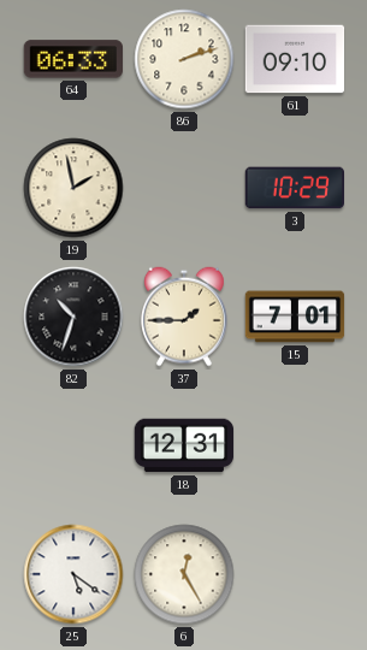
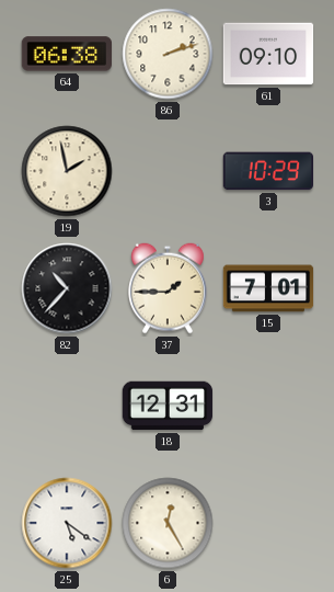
64: 06:33 -> 06:38
82: 10:33 -> 10:37
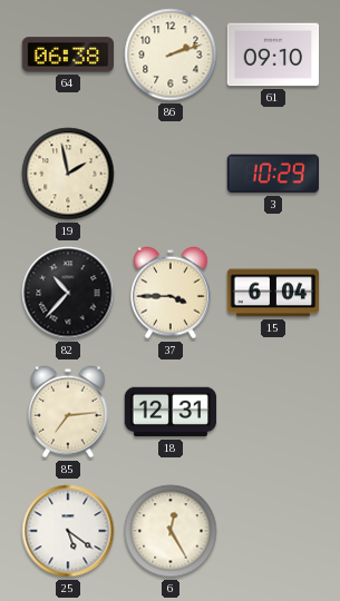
37: 1:45 -> 3:45
15: 7:01 -> 6:04
85: none -> 7:14
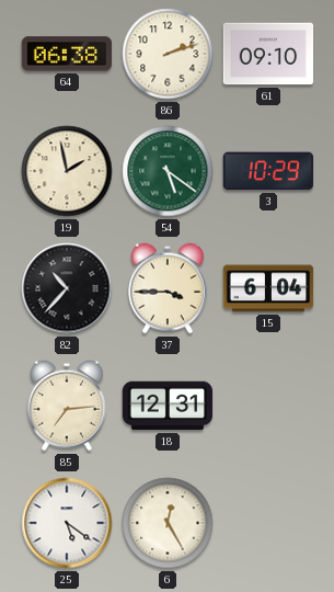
54: none -> 5:21
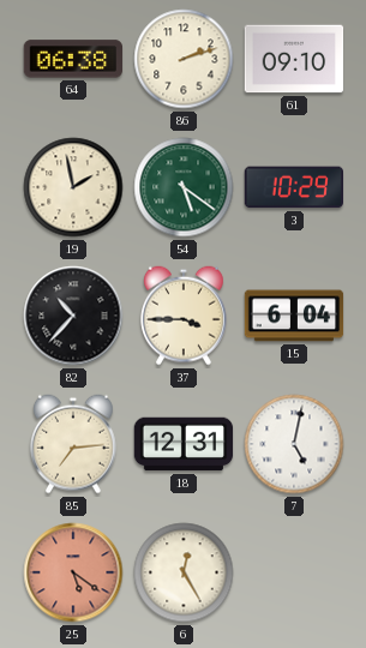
7: none -> 5:02
25 dial: white -> salmon
